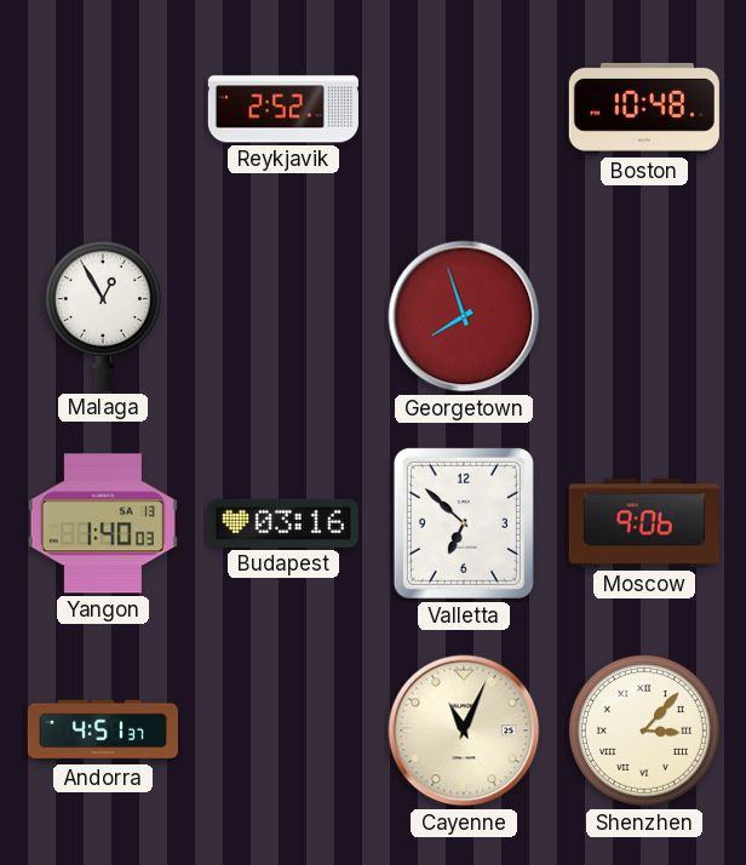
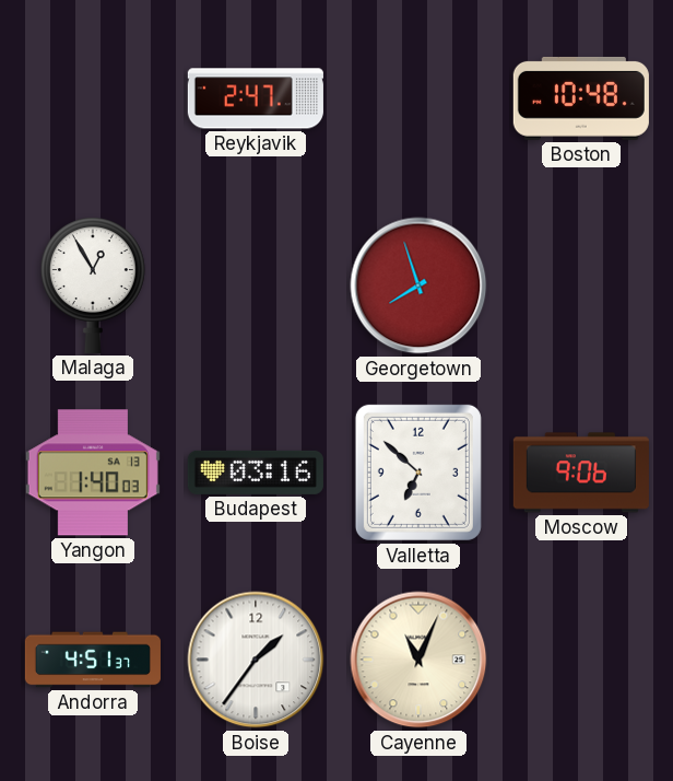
Reykjavik: 2:52 -> 2:47
Boise: none -> 1:36
Shenzhen: 3:07 -> none
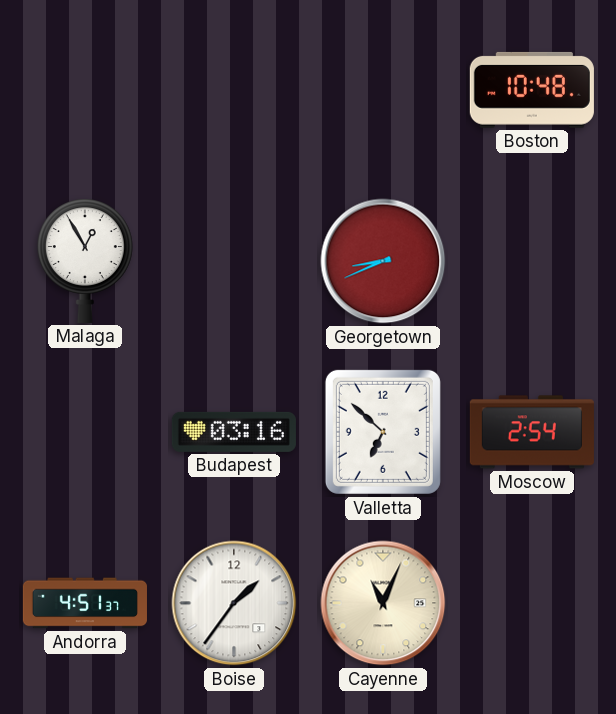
Reykjavik: 2:47 -> none
Georgetown: 7:57 -> 8:41
Yangon: 1:40 -> none
Moscow: 9:06 -> 2:54
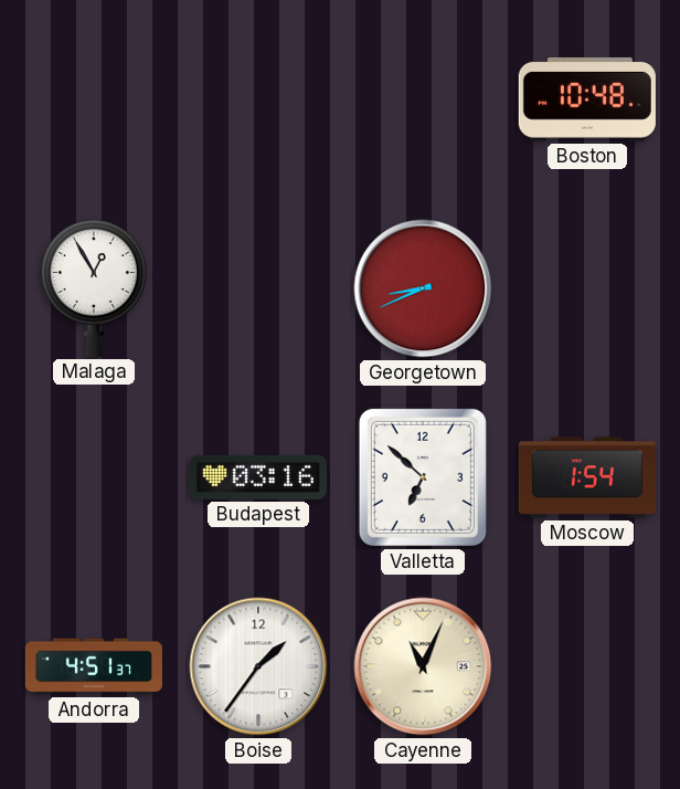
Moscow: 2:54 -> 1:54
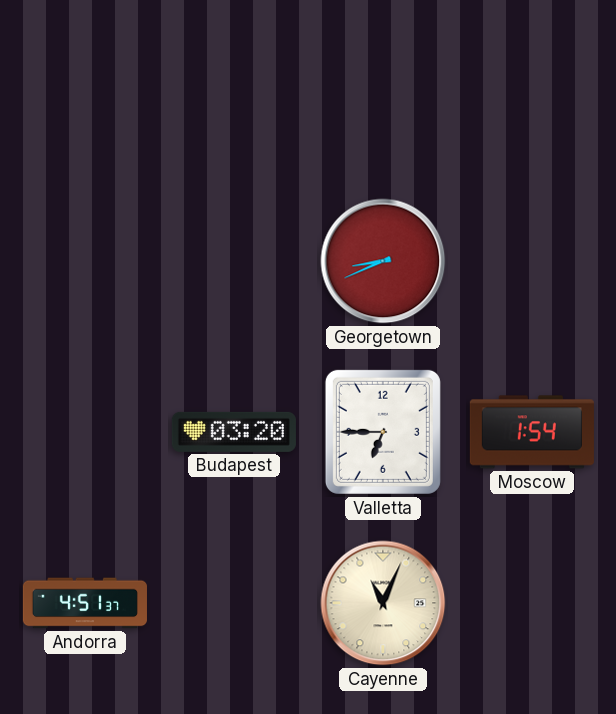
Boston: 10:48 -> none
Malaga: 12:55 -> none
Budapest: 03:16 -> 03:20
Valletta: 6:52 -> 6:45
Boise: 1:36 -> none
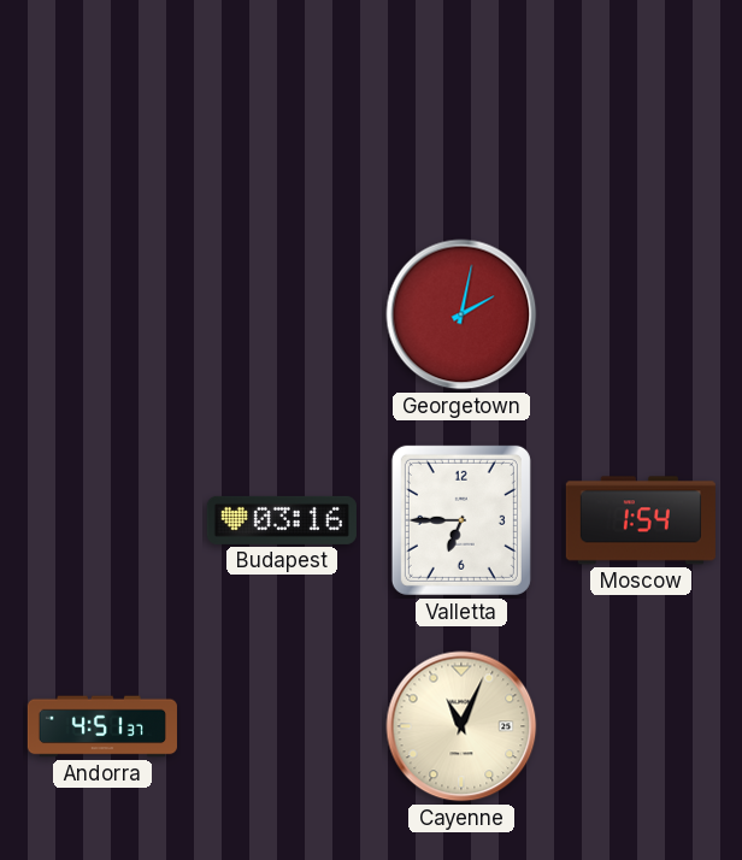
Georgetown: 8:41 -> 2:02
Budapest: 03:20 -> 03:16
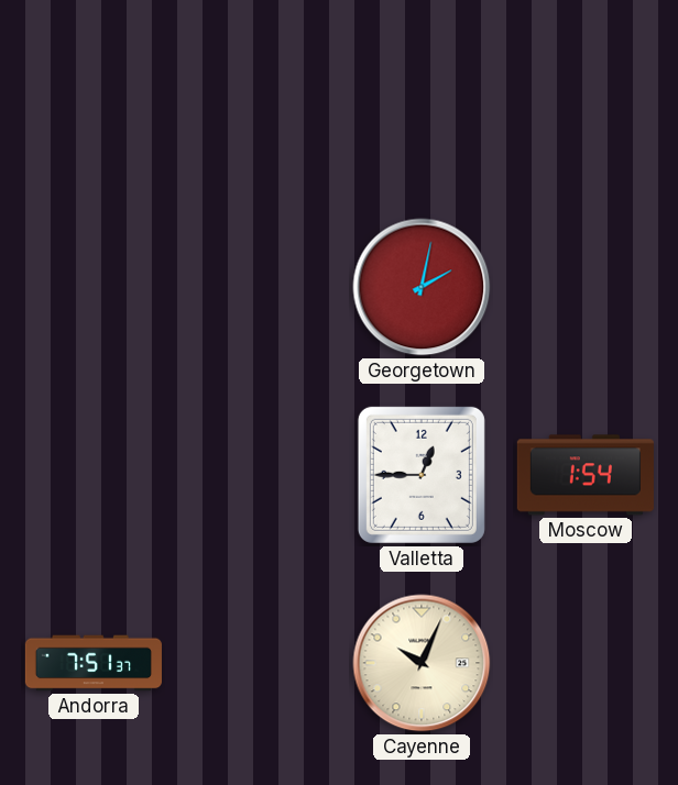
Budapest: 03:16 -> none
Valletta: 6:45 -> 12:45
Andorra: 4:51 -> 7:51
Cayenne: 11:04 -> 10:04
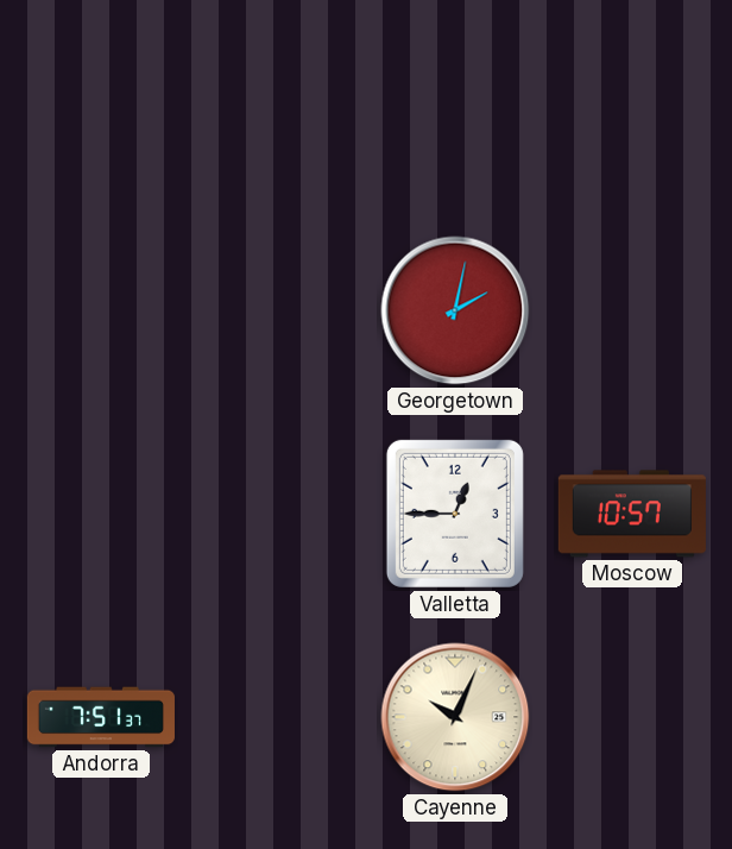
Moscow: 1:54 -> 10:57
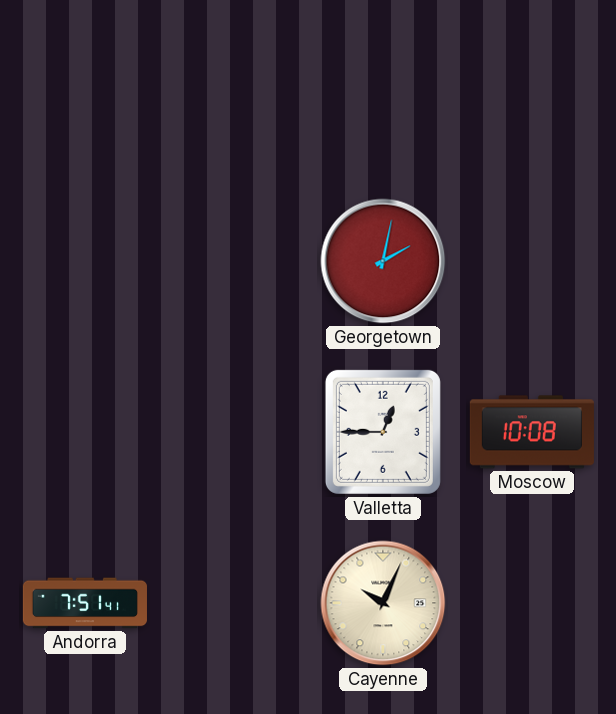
Moscow: 10:57 -> 10:08
Andorra: 7:51:37 -> 7:51:41
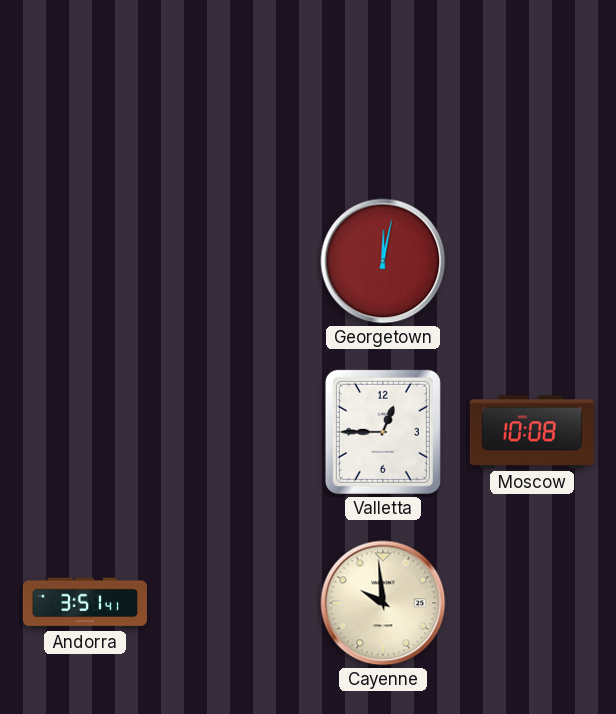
Georgetown: 2:02 -> 12:02
Andorra: 7:51 -> 3:51
Cayenne: 10:04 -> 9:59
